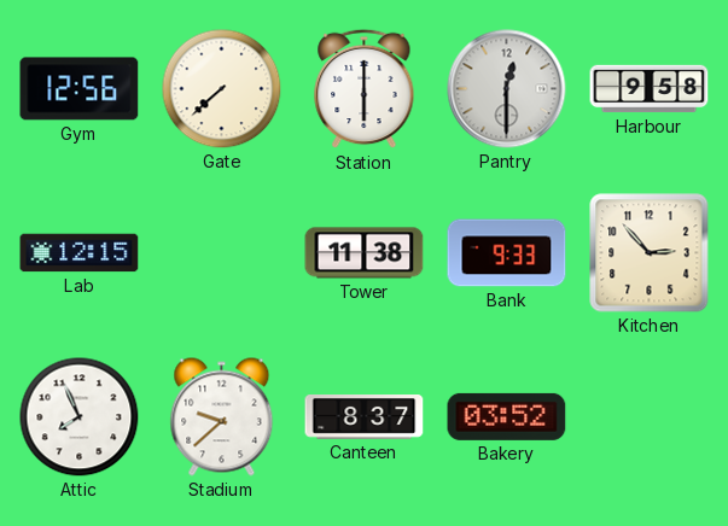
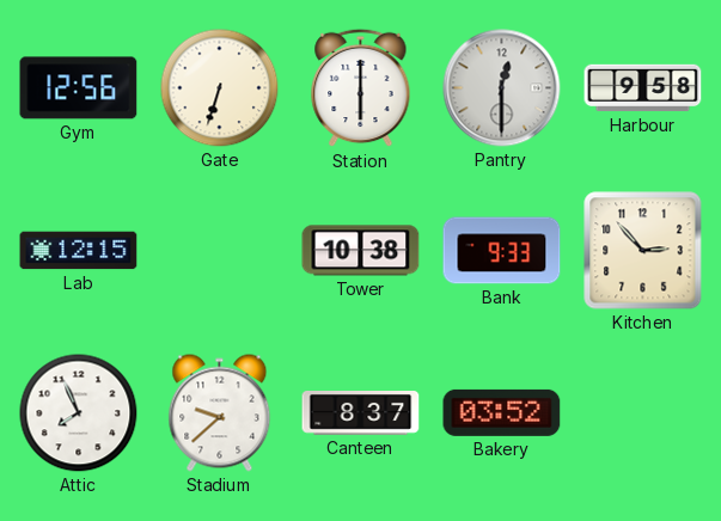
Gate: 7:38 -> 6:33
Tower: 11:38 -> 10:38
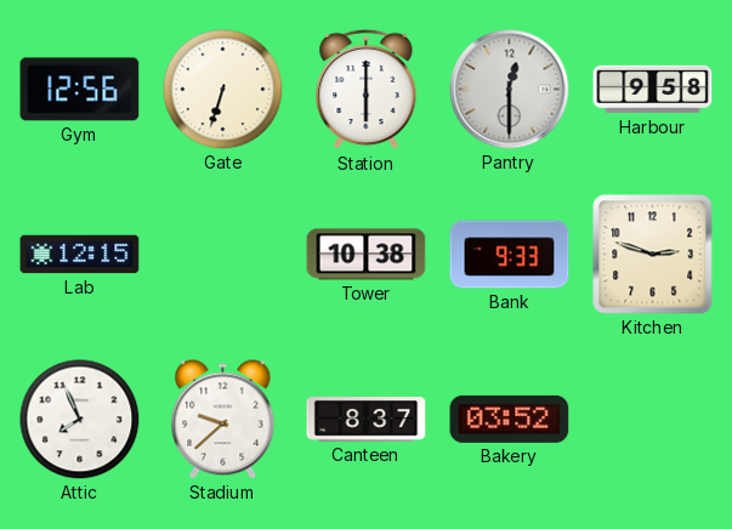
Kitchen: 2:53 -> 2:48
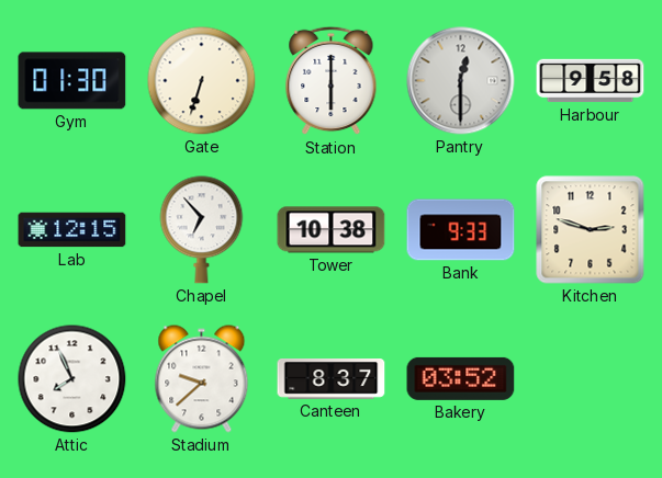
Gym: 12:56 -> 01:30
Chapel: none -> 6:53
